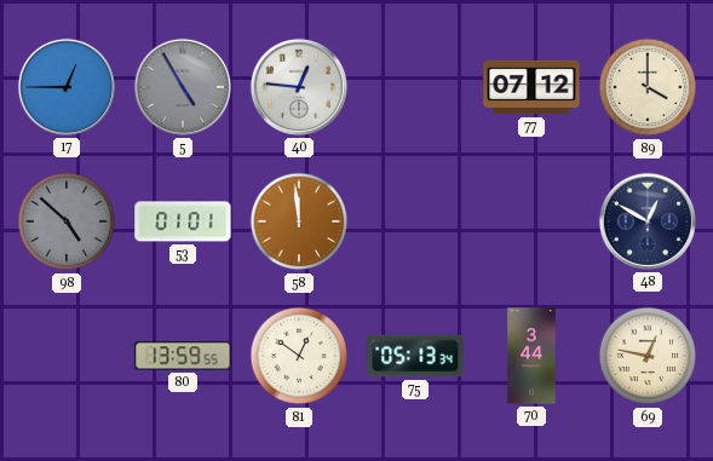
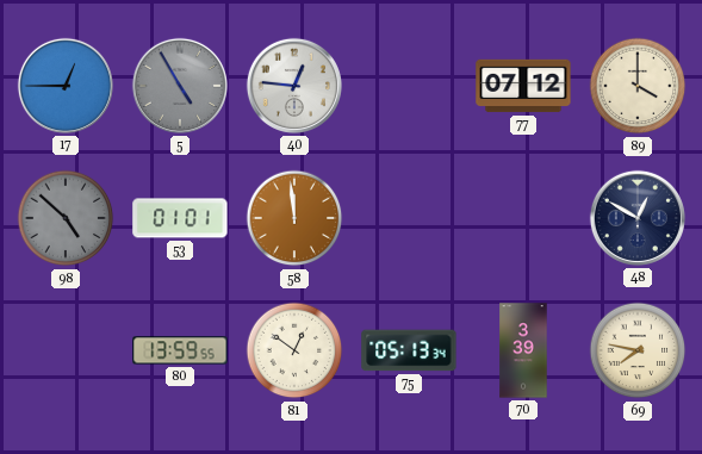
70: 3:44 -> 3:39
69: 12:47 -> 7:47
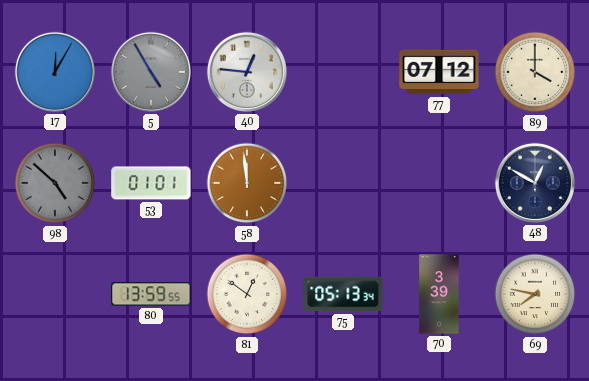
17: 12:45 -> 12:05
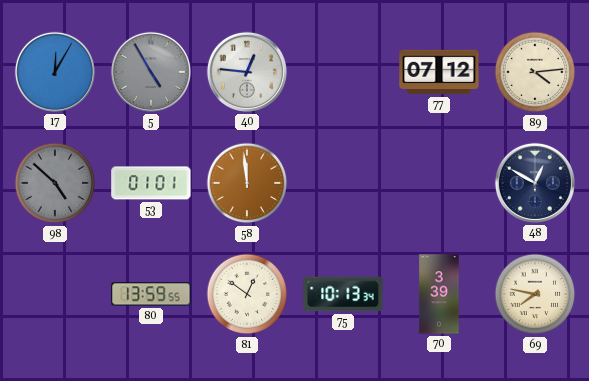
89: 4:00 -> 4:14
75: 05:13 -> 10:13
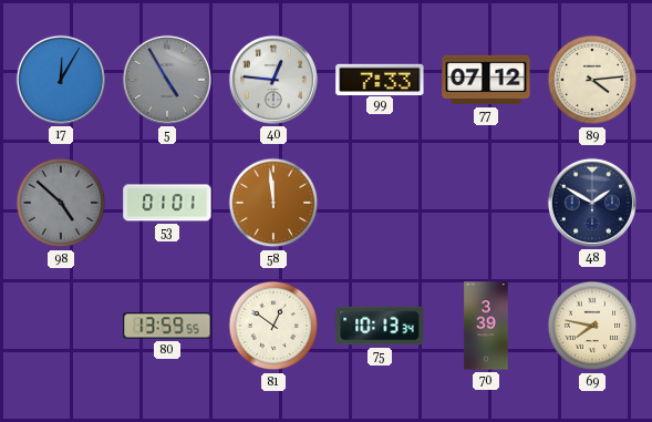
99: none -> 7:33
48: 12:50 -> 1:50
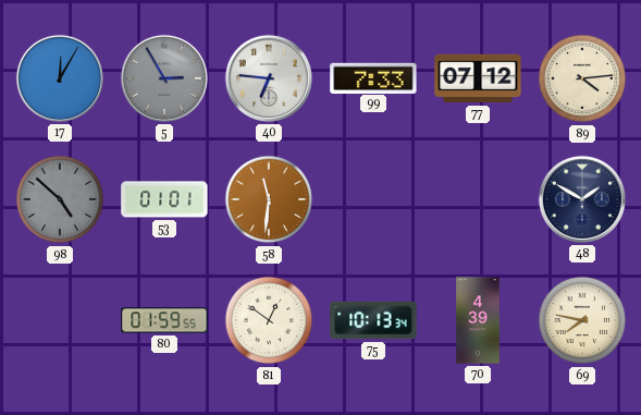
5: 4:55 -> 2:55
40: 12:46 -> 6:46
58: 11:59 -> 11:31
80: 13:59 -> 01:59
70: 3:39 -> 4:39
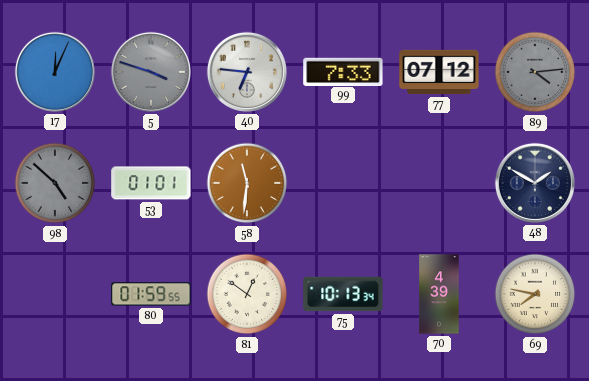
17: 12:05 -> 12:04
5: 2:55 -> 3:48
89 dial: cream -> grey
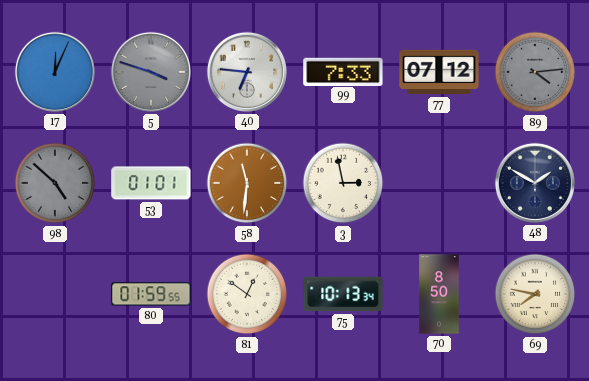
3: none -> 2:58
70: 4:39 -> 8:50
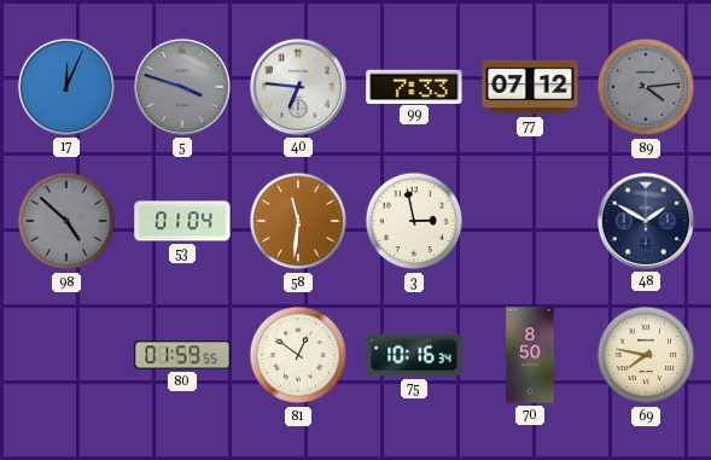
53: 01:01 -> 01:04
75: 10:13 -> 10:16
